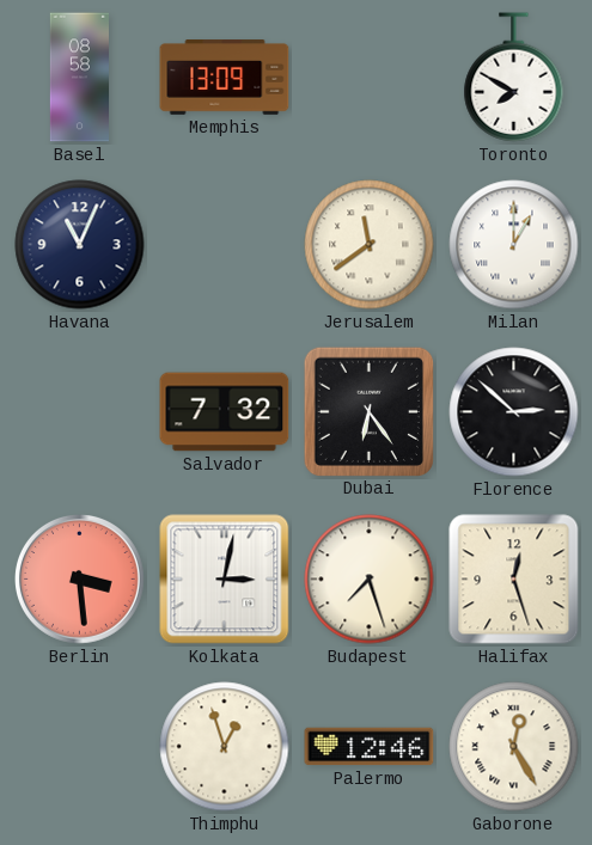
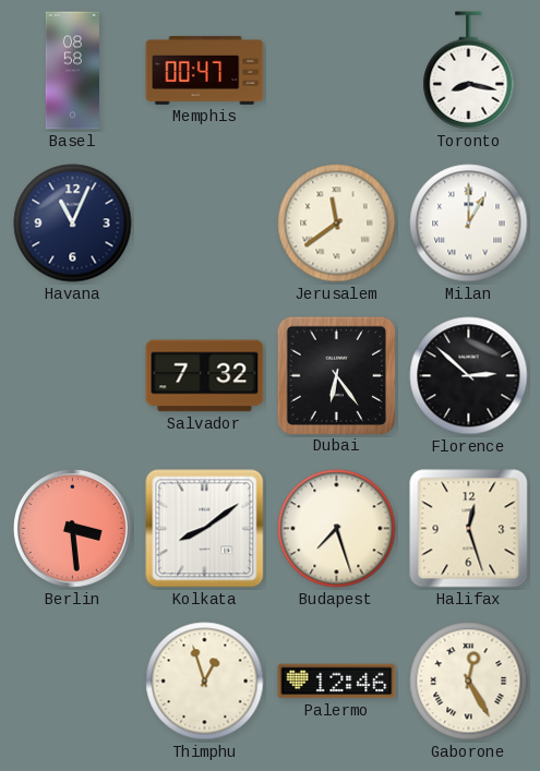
Memphis: 13:09 -> 00:47
Toronto: 7:50 -> 8:17
Kolkata: 3:02 -> 8:09
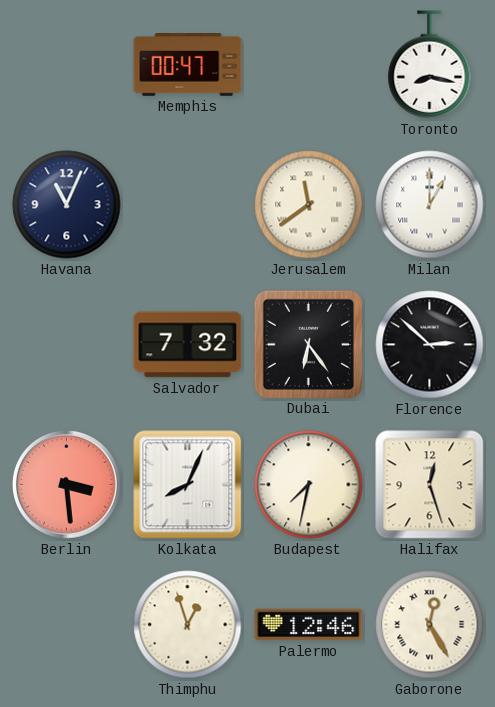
Basel: 08:58 -> none
Kolkata: 8:09 -> 8:04
Budapest: 7:27 -> 7:32
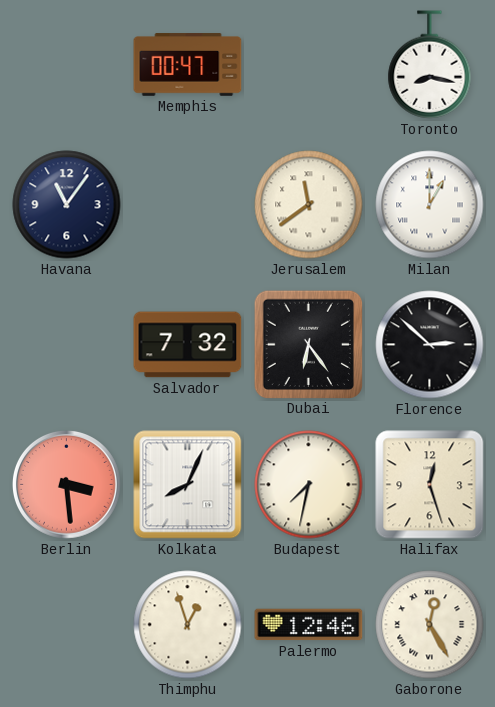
Havana: 11:04 -> 11:06
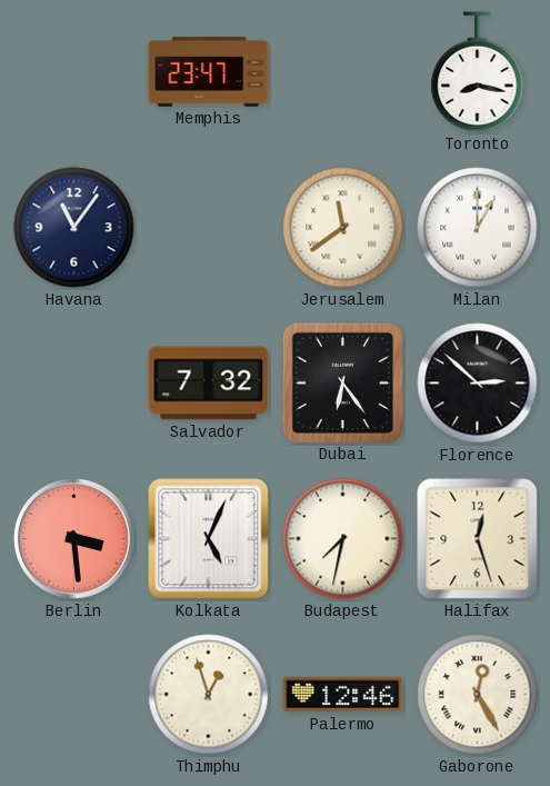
Memphis: 00:47 -> 23:47
Kolkata: 8:04 -> 5:04
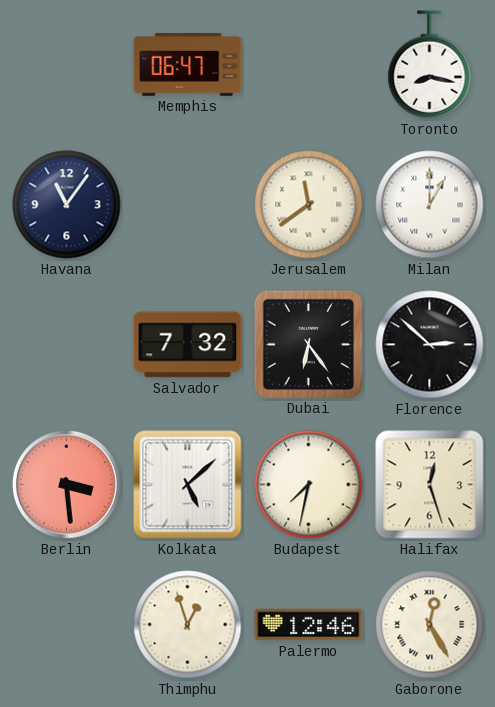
Memphis: 23:47 -> 06:47
Kolkata: 5:04 -> 5:08
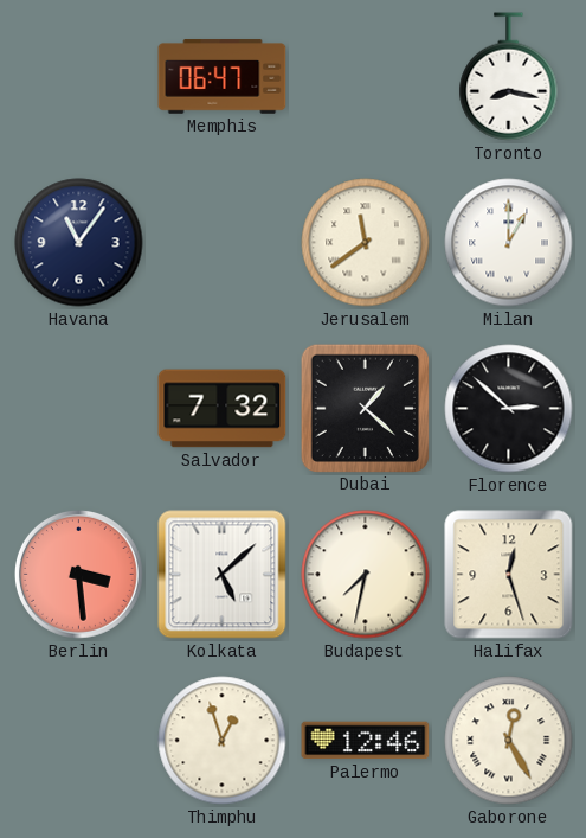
Dubai: 6:24 -> 1:22
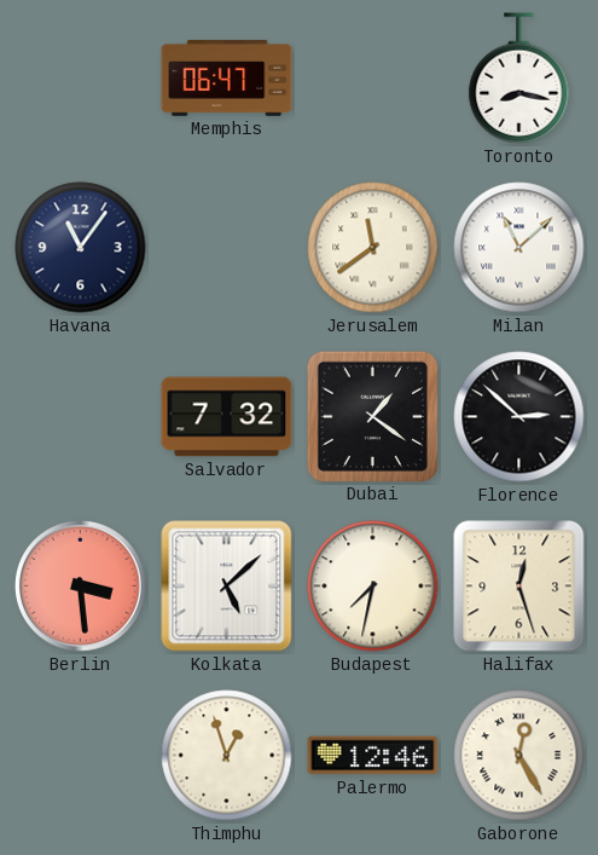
Milan: 1:00 -> 11:08
Dubai: 1:22 -> 1:21
